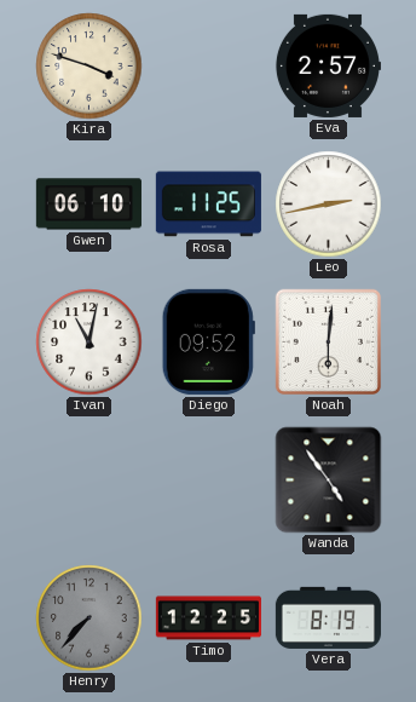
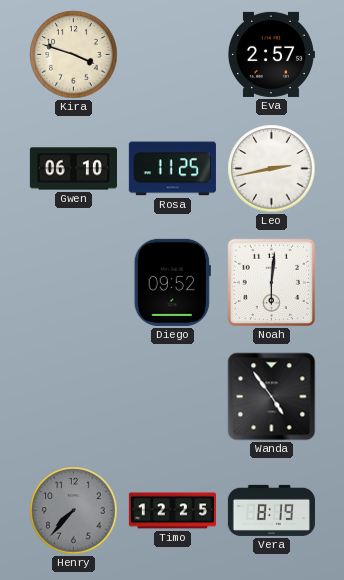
Ivan: 11:02 -> none
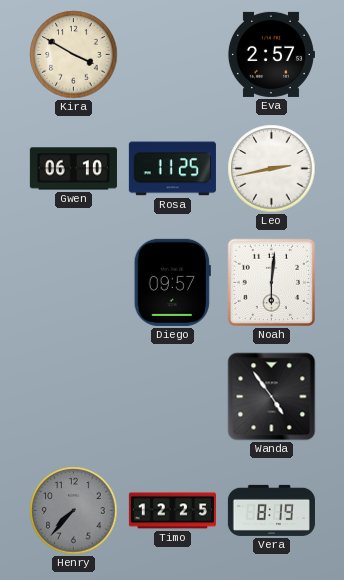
Kira: 3:48 -> 3:50
Diego: 09:52 -> 09:57
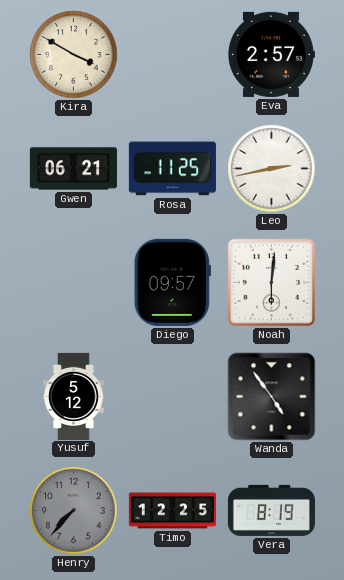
Gwen: 06:10 -> 06:21
Yusuf: none -> 5:12
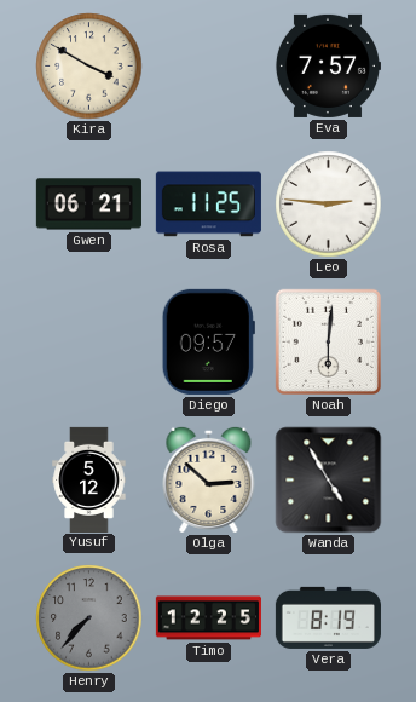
Eva: 2:57 -> 7:57
Leo: 2:43 -> 2:46
Olga: none -> 2:52
Wanda: 4:54 -> 4:55
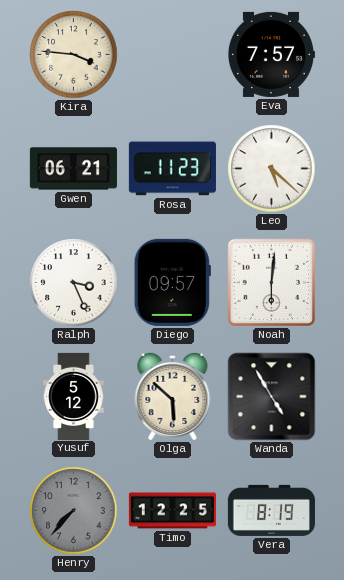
Kira: 3:50 -> 3:46
Rosa: 11:25 -> 11:23
Leo: 2:46 -> 5:22
Ralph: none -> 3:26
Olga: 2:52 -> 5:52
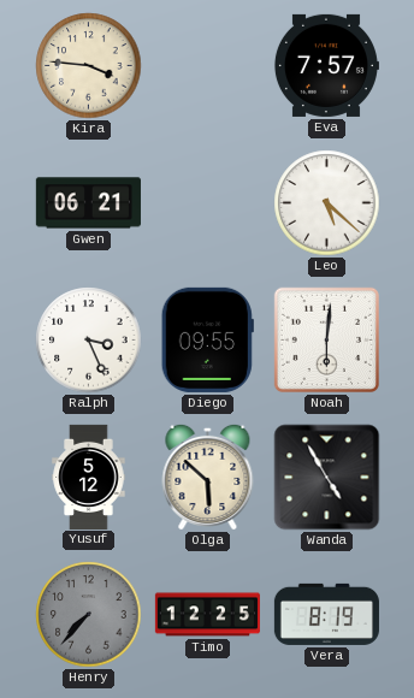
Rosa: 11:23 -> none
Diego: 09:57 -> 09:55
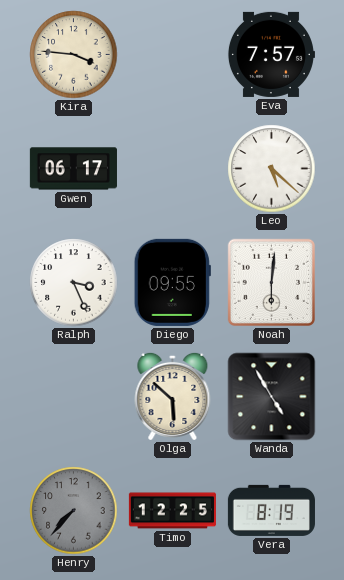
Gwen: 06:21 -> 06:17
Yusuf: 5:12 -> none
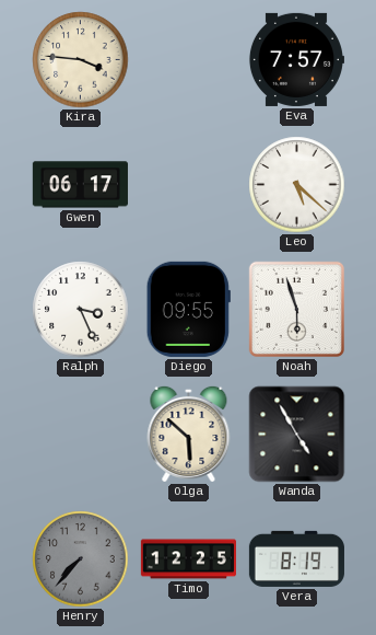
Noah: 6:01 -> 5:57
